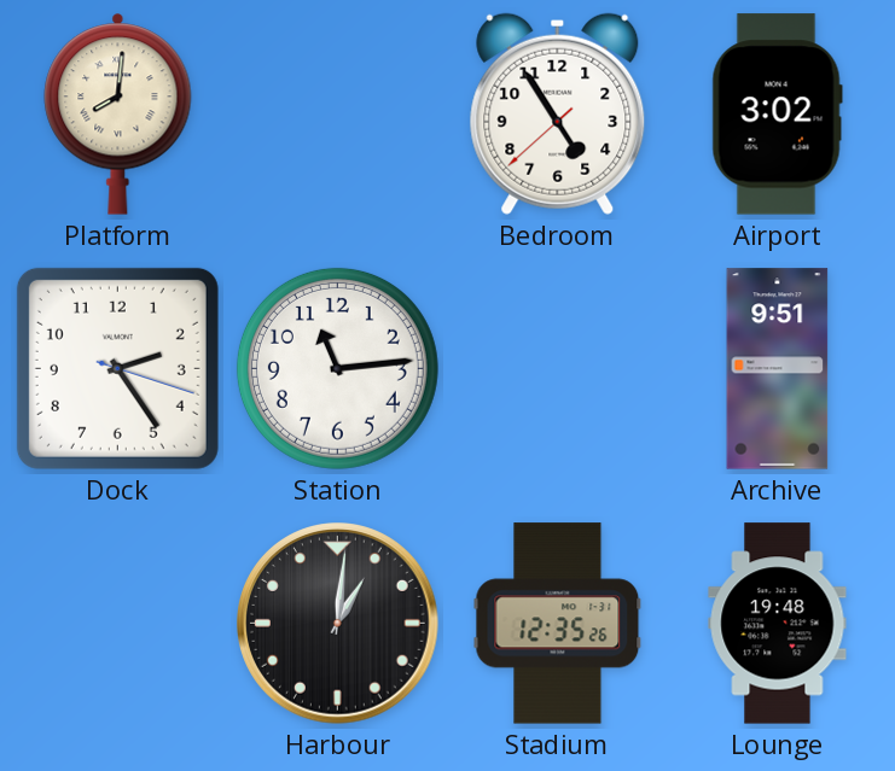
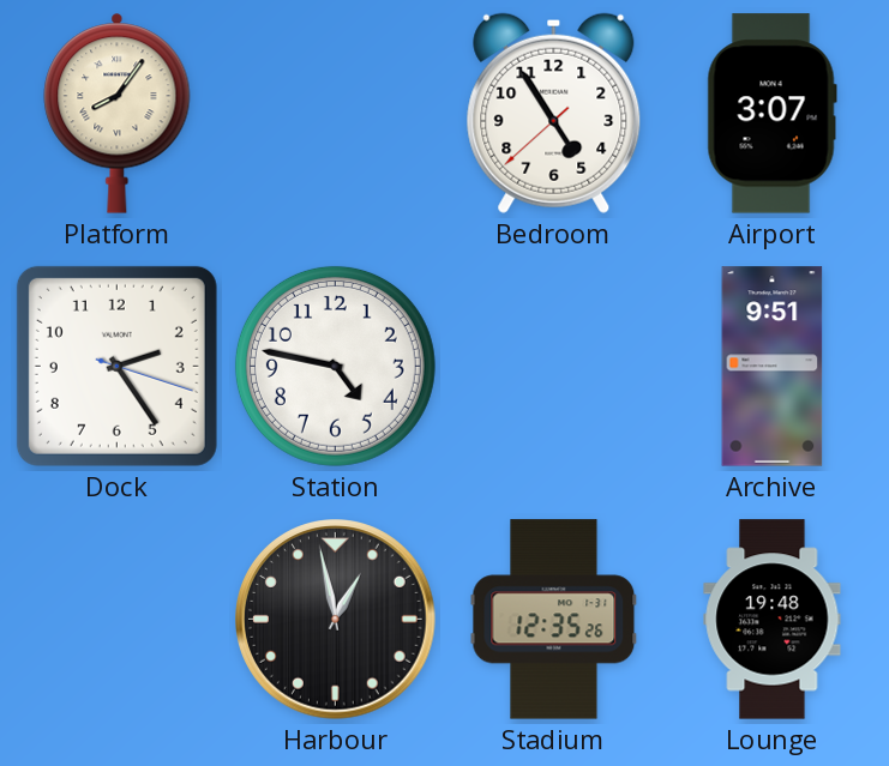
Platform: 8:01 -> 8:06
Airport: 3:02 -> 3:07
Station: 11:14 -> 4:47
Harbour: 1:01 -> 12:58
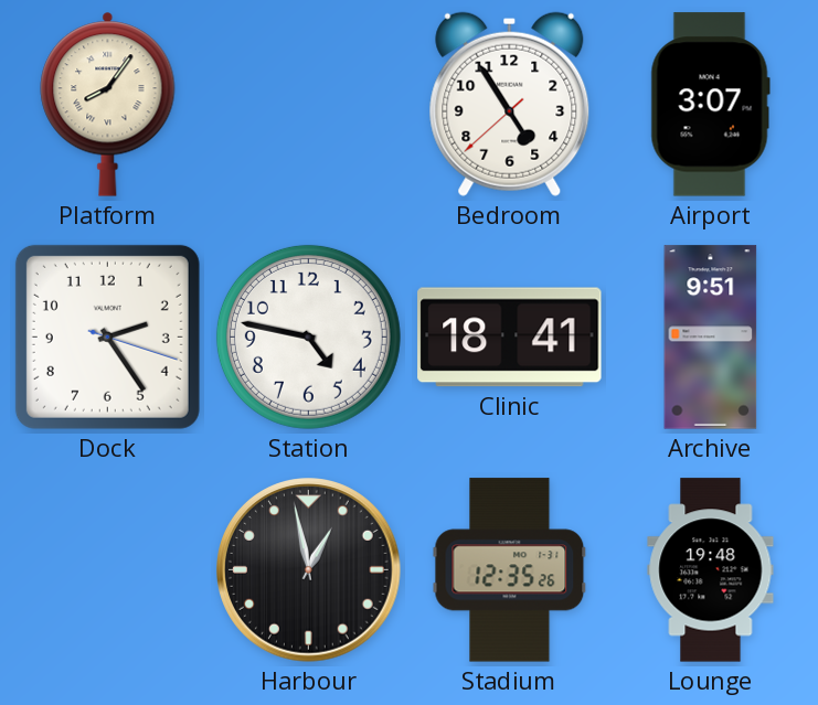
Clinic: none -> 18:41
